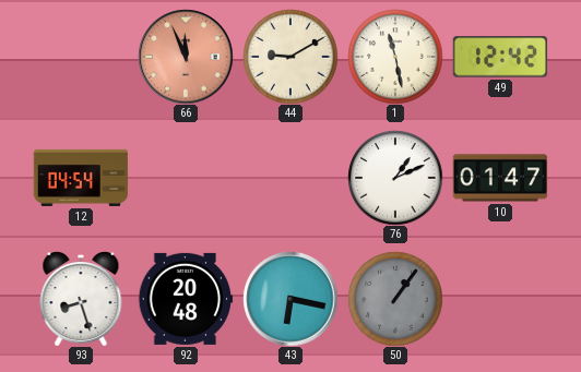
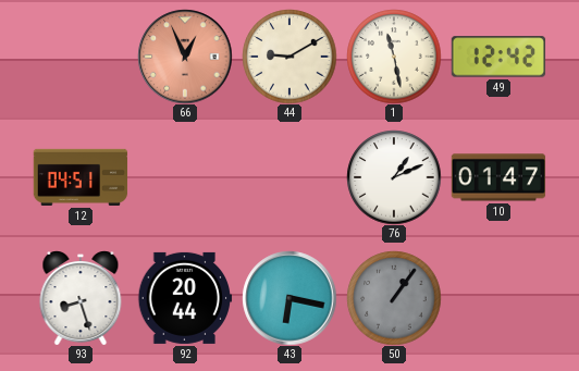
66: 11:56 -> 12:56
12: 04:54 -> 04:51
92: 20:48 -> 20:44
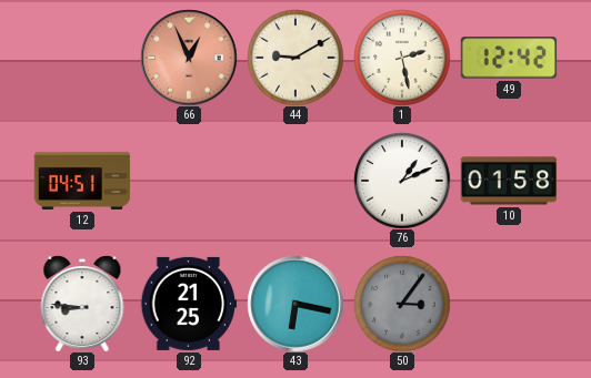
1: 11:28 -> 2:28
10: 01:47 -> 01:58
93: 8:27 -> 8:46
92: 20:44 -> 21:25
50: 1:06 -> 3:06
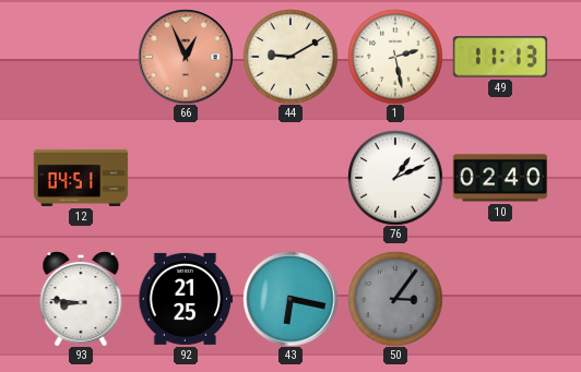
49: 12:42 -> 11:13
10: 01:58 -> 02:40
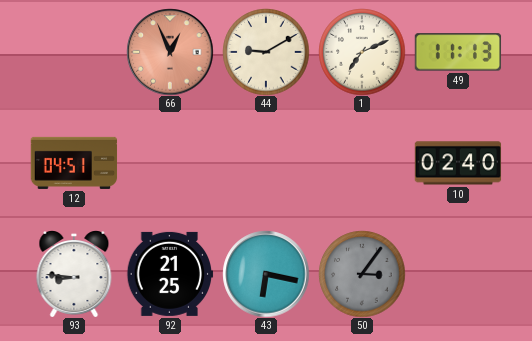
1: 2:28 -> 7:11
76: 1:11 -> none
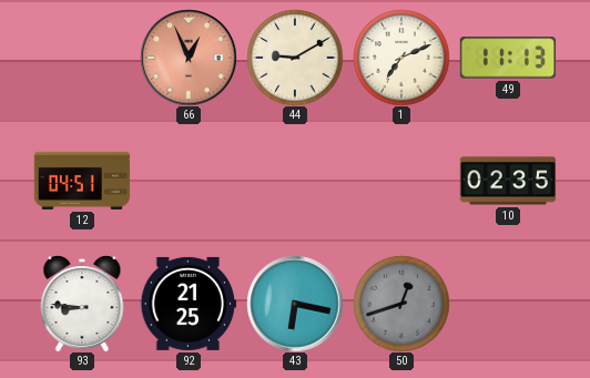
10: 02:40 -> 02:35
50: 3:06 -> 12:42
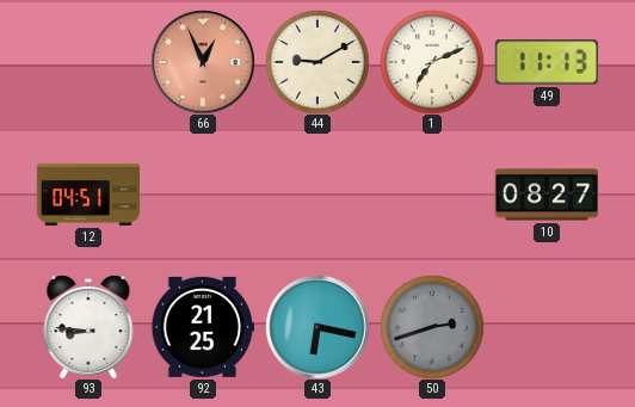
10: 02:35 -> 08:27
50: 12:42 -> 2:42
